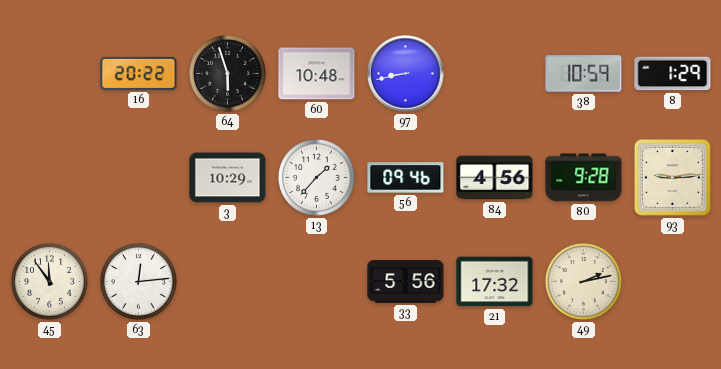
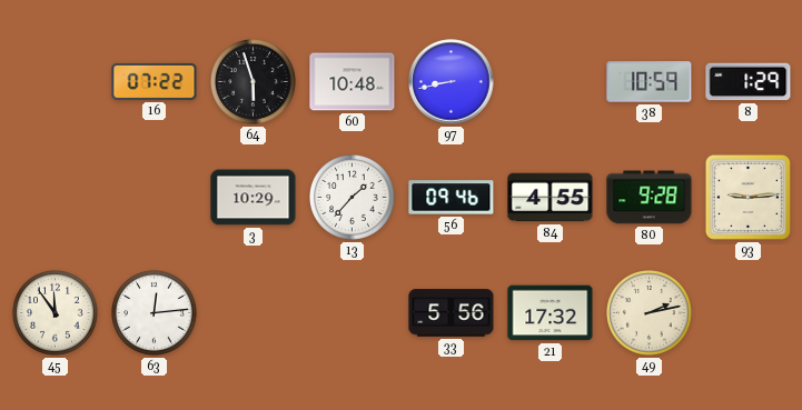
16: 20:22 -> 07:22
84: 4:56 -> 4:55
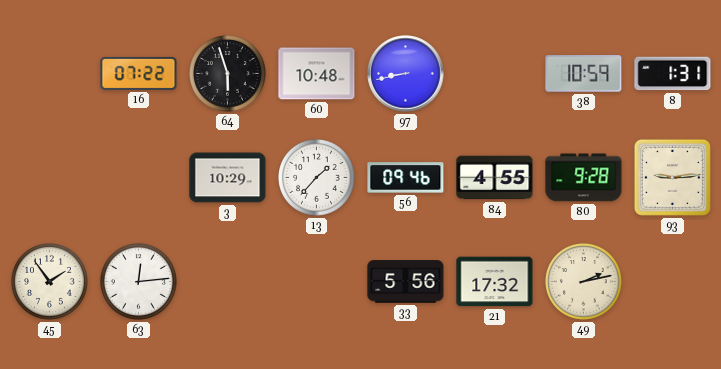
8: 1:29 -> 1:31
45: 11:54 -> 1:54
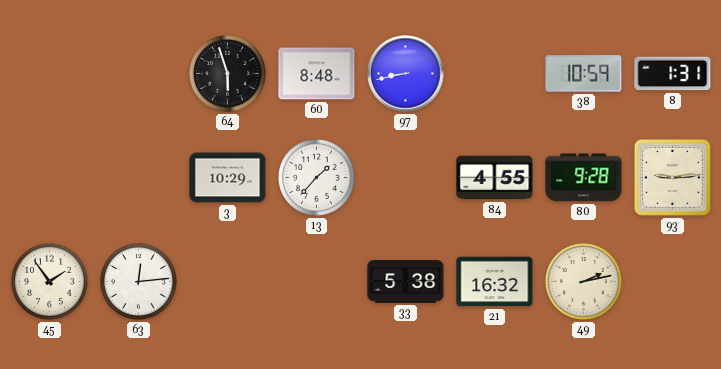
16: 07:22 -> none
60: 10:48 -> 8:48
56: 09:46 -> none
33: 5:56 -> 5:38
21: 17:32 -> 16:32
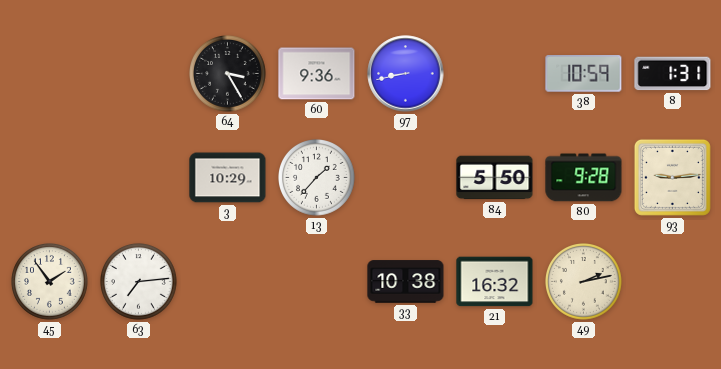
64: 5:57 -> 3:25
60: 8:48 -> 9:36
84: 4:55 -> 5:50
63: 12:14 -> 7:14
33: 5:38 -> 10:38
